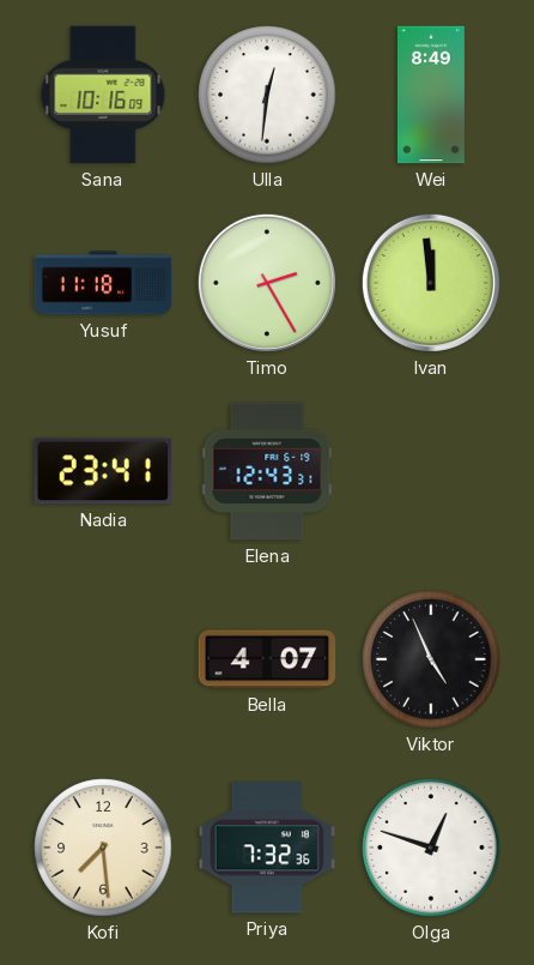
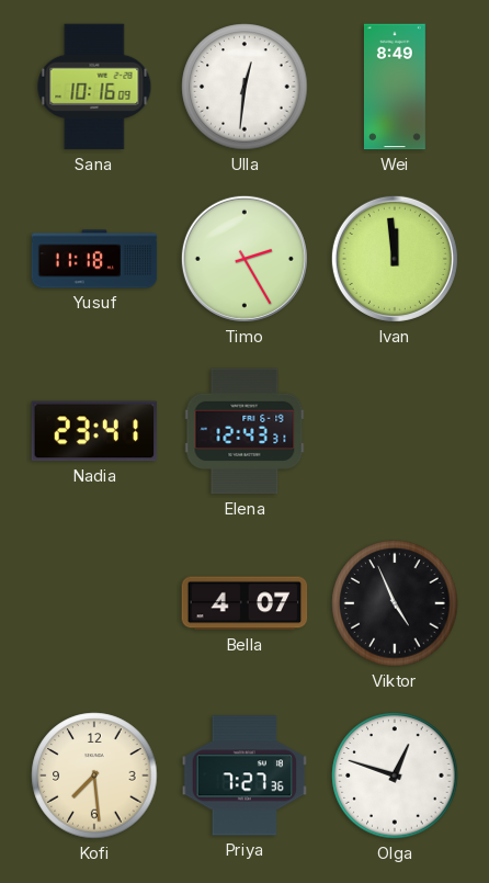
Priya: 7:32 -> 7:27
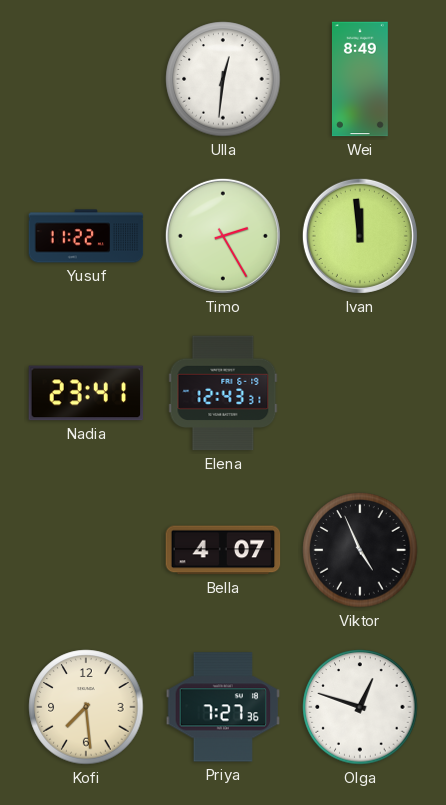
Sana: 10:16 -> none
Yusuf: 11:18 -> 11:22
